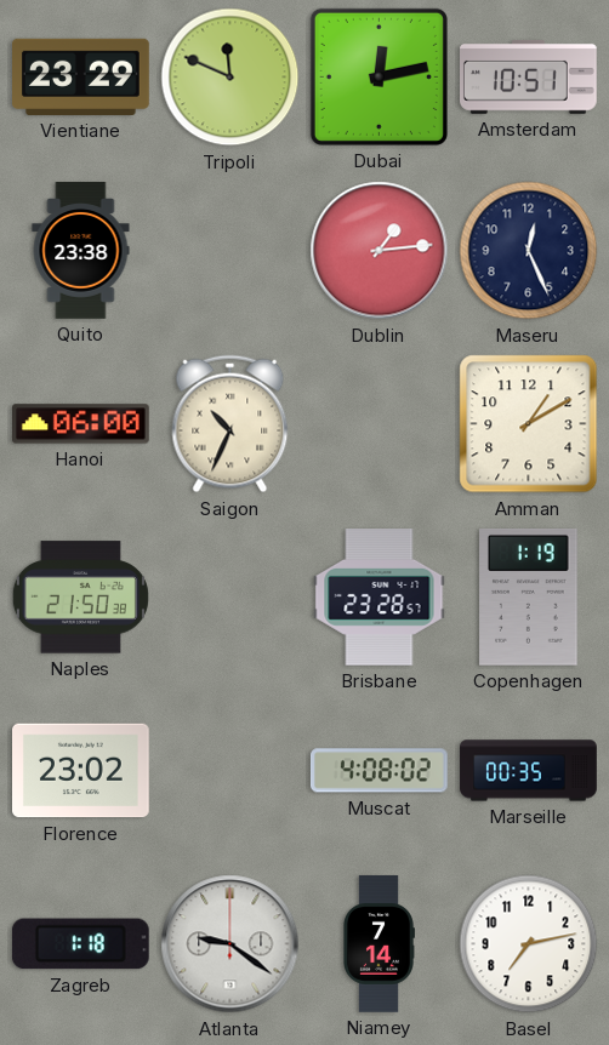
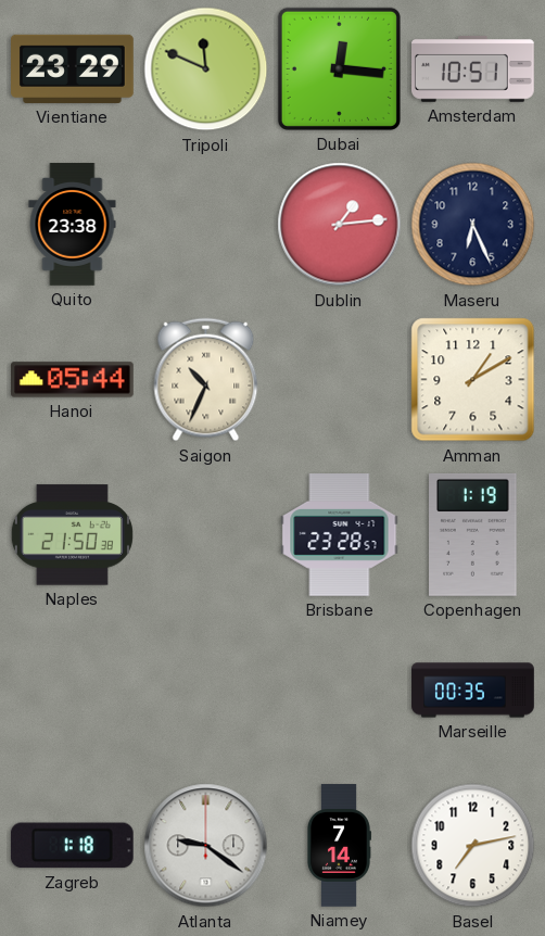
Dubai: 12:13 -> 12:16
Maseru: 12:26 -> 6:26
Hanoi: 06:00 -> 05:44
Florence: 23:02 -> none
Muscat: 4:08 -> none
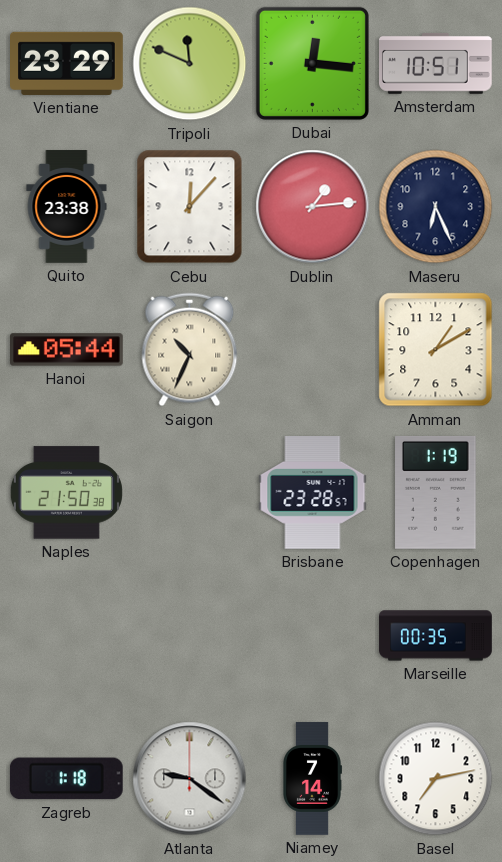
Cebu: none -> 12:07
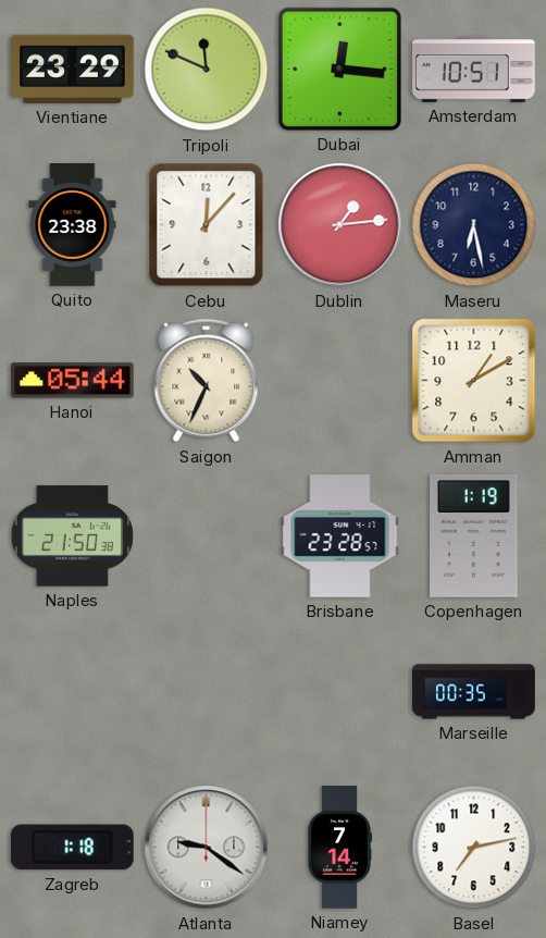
Maseru: 6:26 -> 6:28
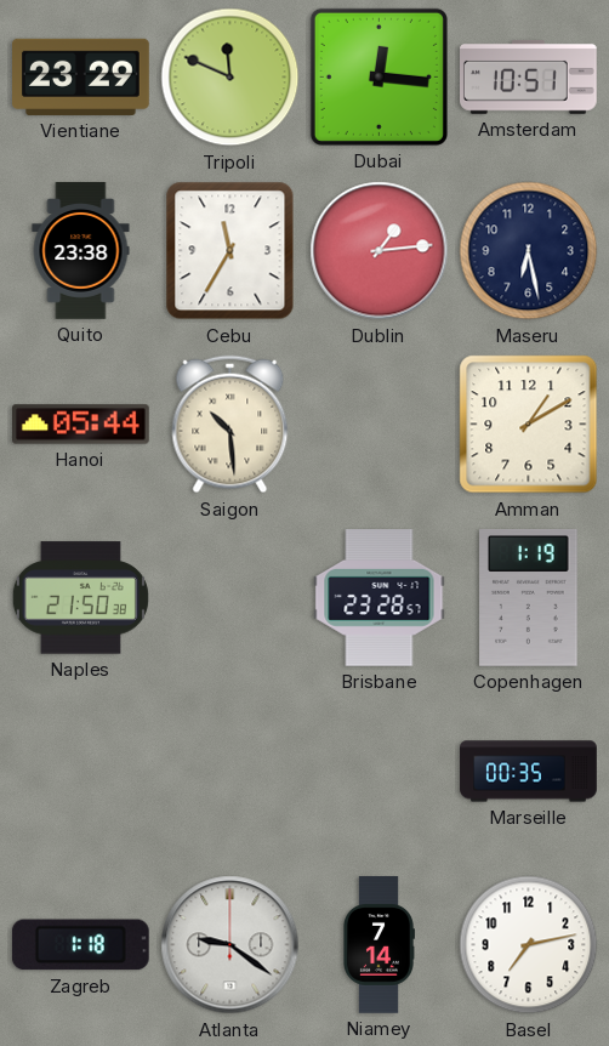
Cebu: 12:07 -> 11:35
Saigon: 10:34 -> 10:29
